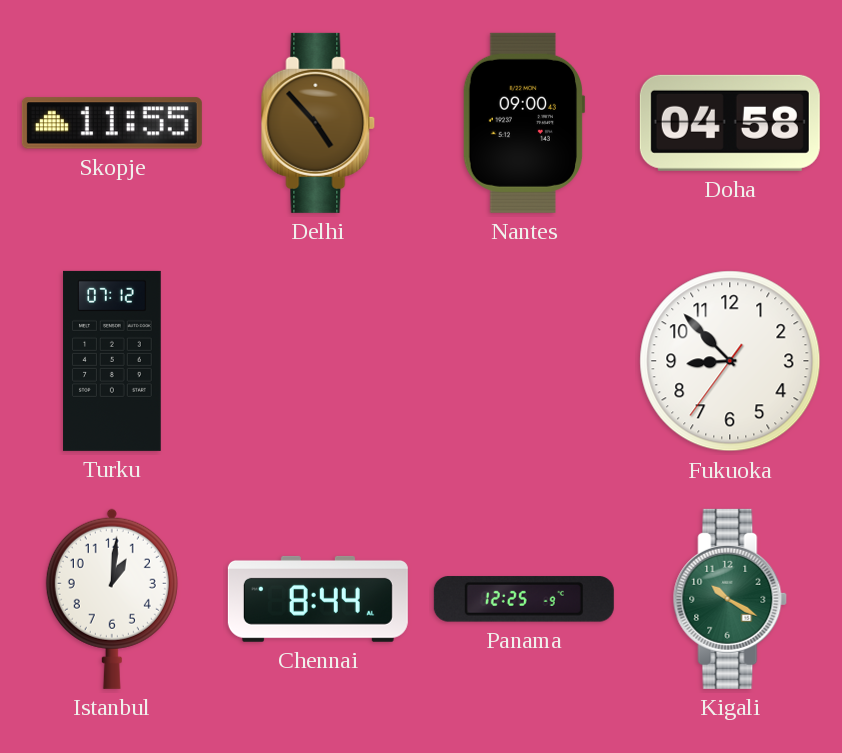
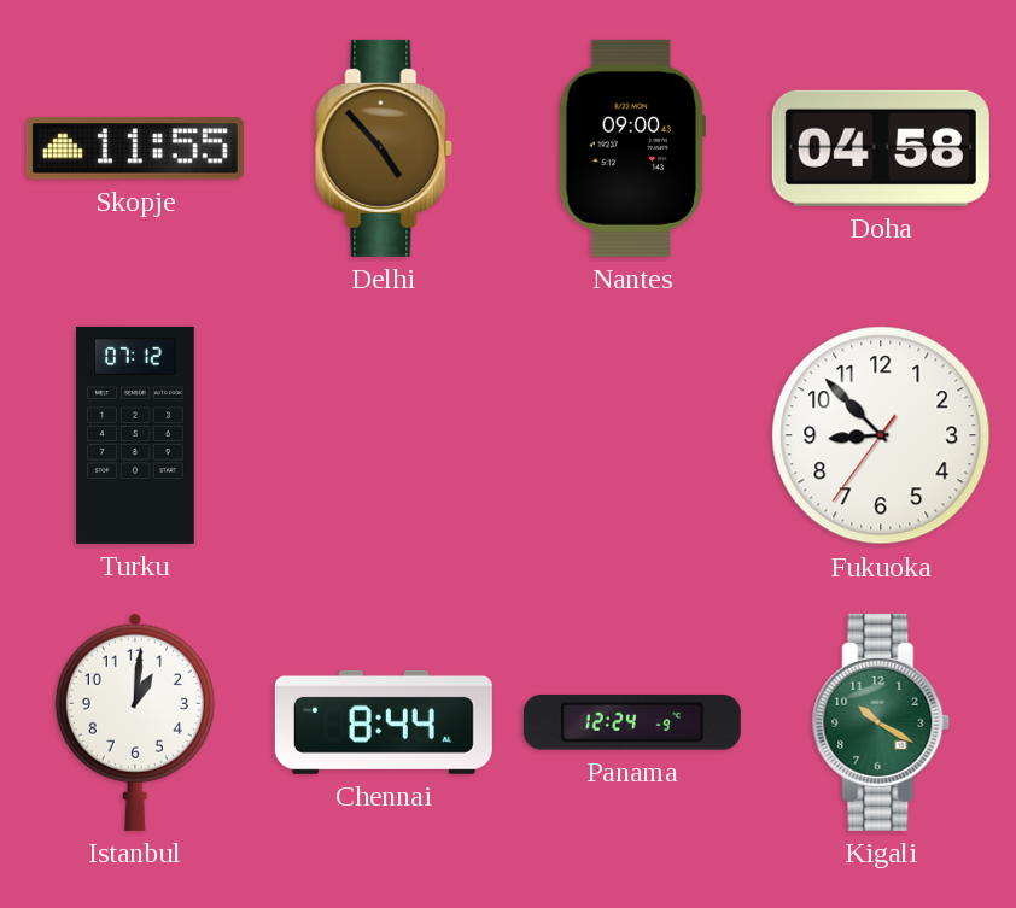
Panama: 12:25 -> 12:24
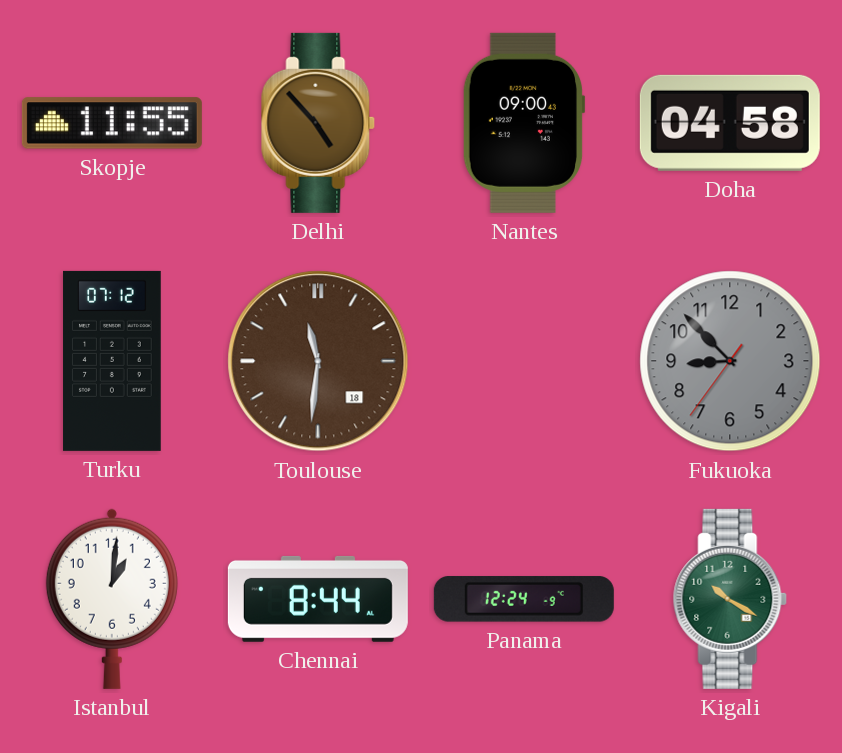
Toulouse: none -> 11:31
Fukuoka dial: white -> grey
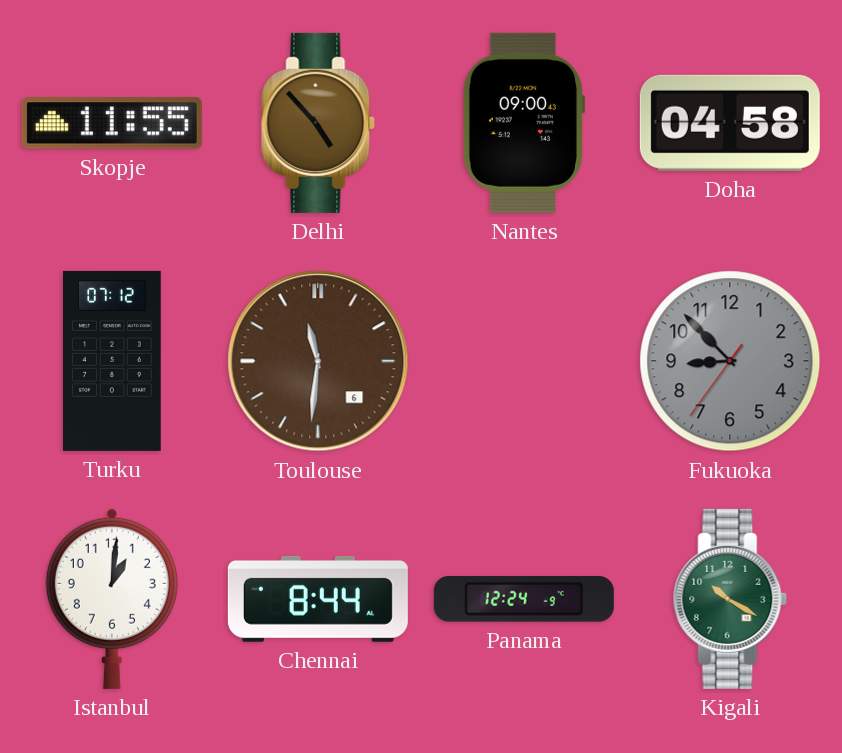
Toulouse date: 18 -> 6
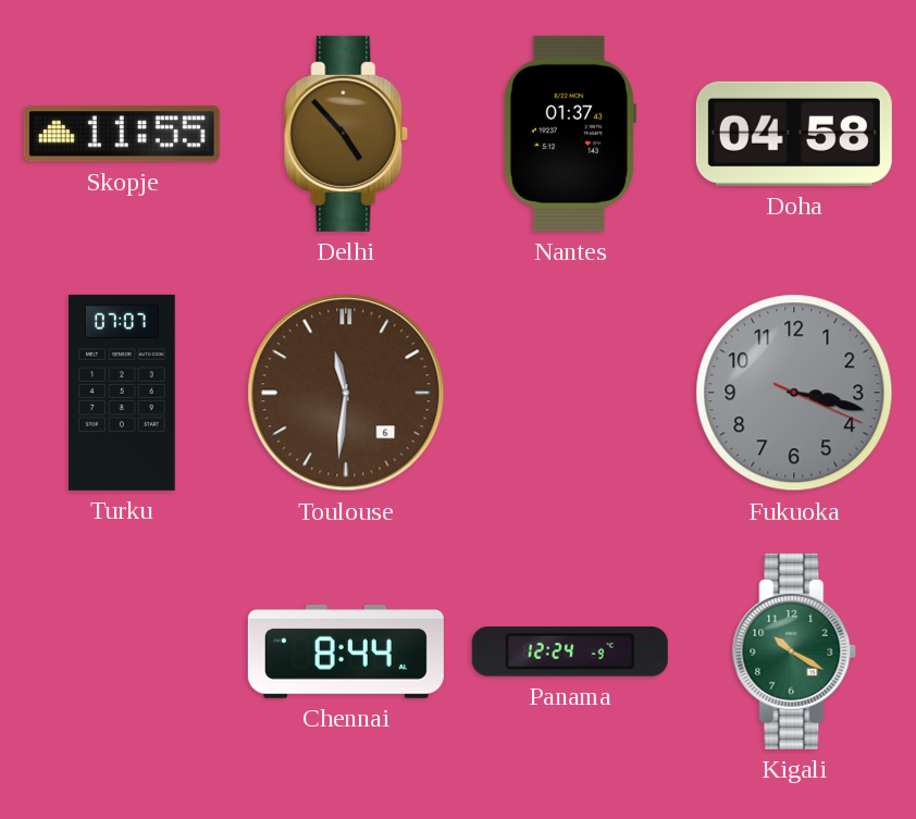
Nantes: 09:00 -> 01:37
Turku: 07:12 -> 07:07
Fukuoka: 8:52 -> 3:17
Istanbul: 1:01 -> none
